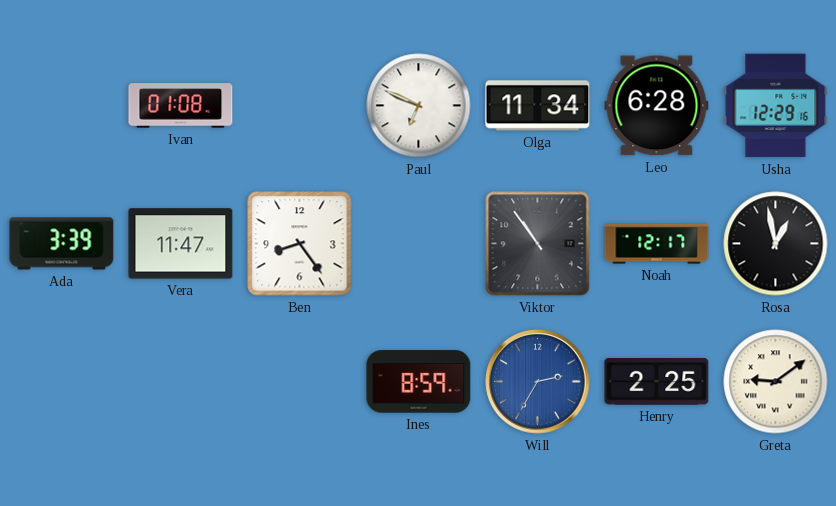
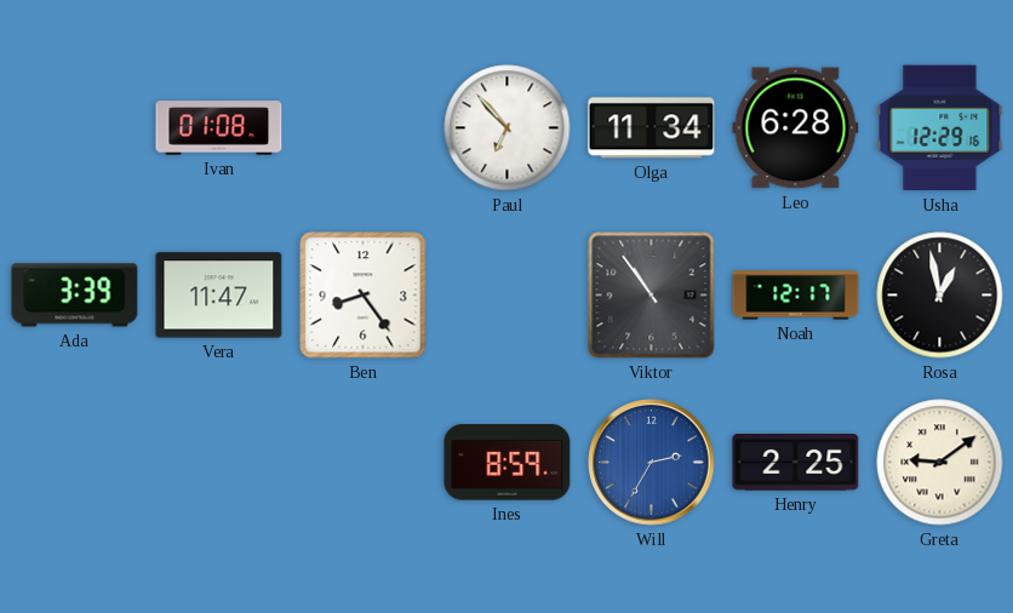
Paul: 6:49 -> 6:53
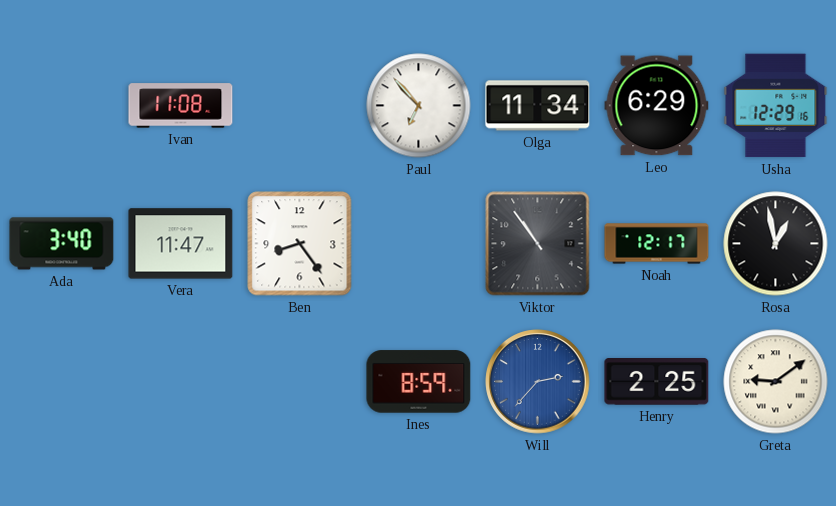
Ivan: 01:08 -> 11:08
Leo: 6:28 -> 6:29
Ada: 3:39 -> 3:40
Will: 2:35 -> 2:37
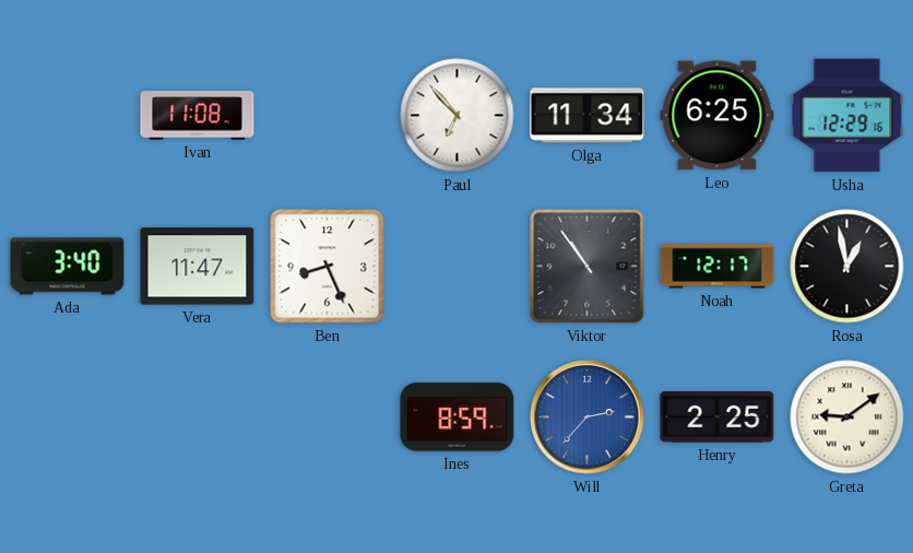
Leo: 6:29 -> 6:25
Ben: 8:24 -> 8:26
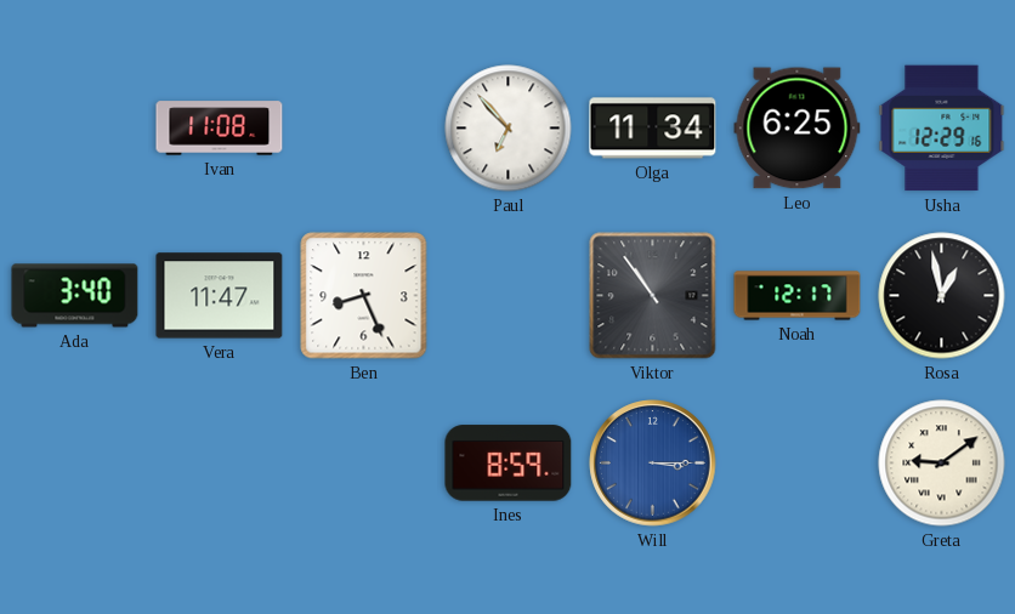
Will: 2:37 -> 3:15
Henry: 2:25 -> none
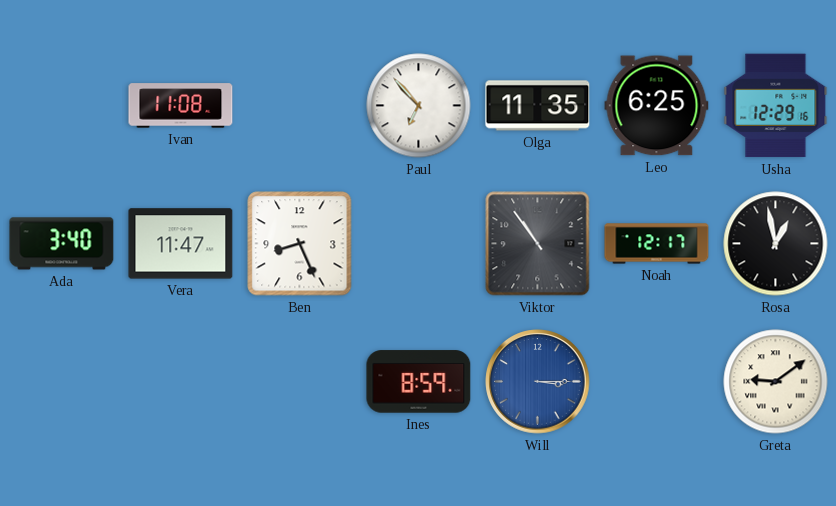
Olga: 11:34 -> 11:35
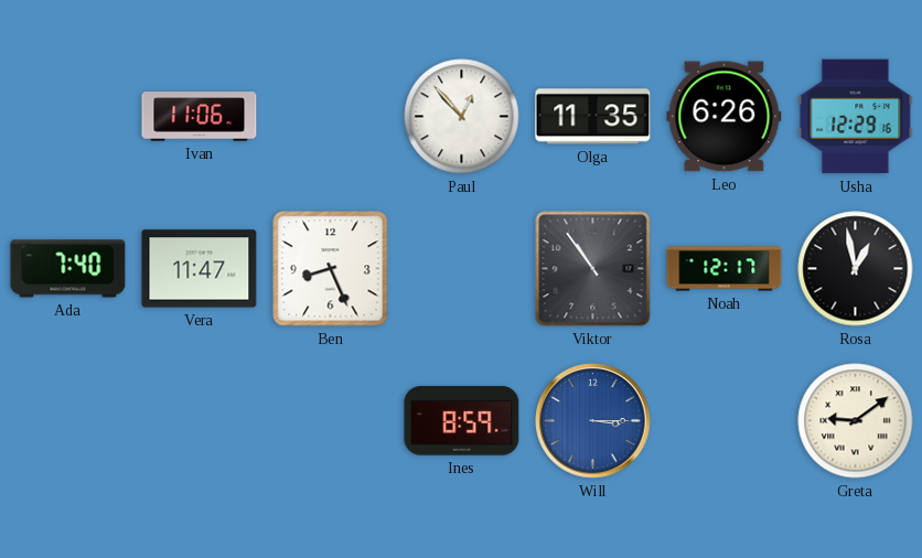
Ivan: 11:08 -> 11:06
Paul: 6:53 -> 12:53
Leo: 6:25 -> 6:26
Ada: 3:40 -> 7:40
